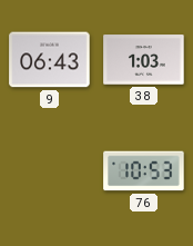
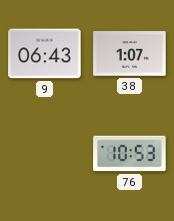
38: 1:03 -> 1:07
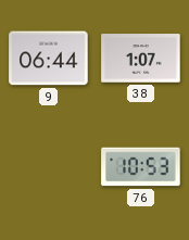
9: 06:43 -> 06:44
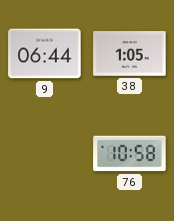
38: 1:07 -> 1:05
76: 10:53 -> 10:58
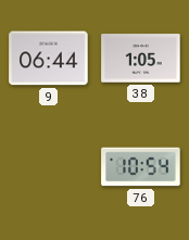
76: 10:58 -> 10:54
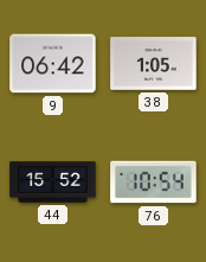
9: 06:44 -> 06:42
44: none -> 15:52
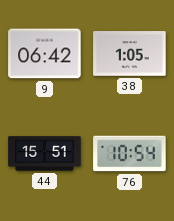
44: 15:52 -> 15:51
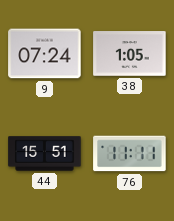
9: 06:42 -> 07:24
76: 10:54 -> 11:11
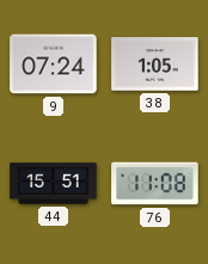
76: 11:11 -> 11:08
